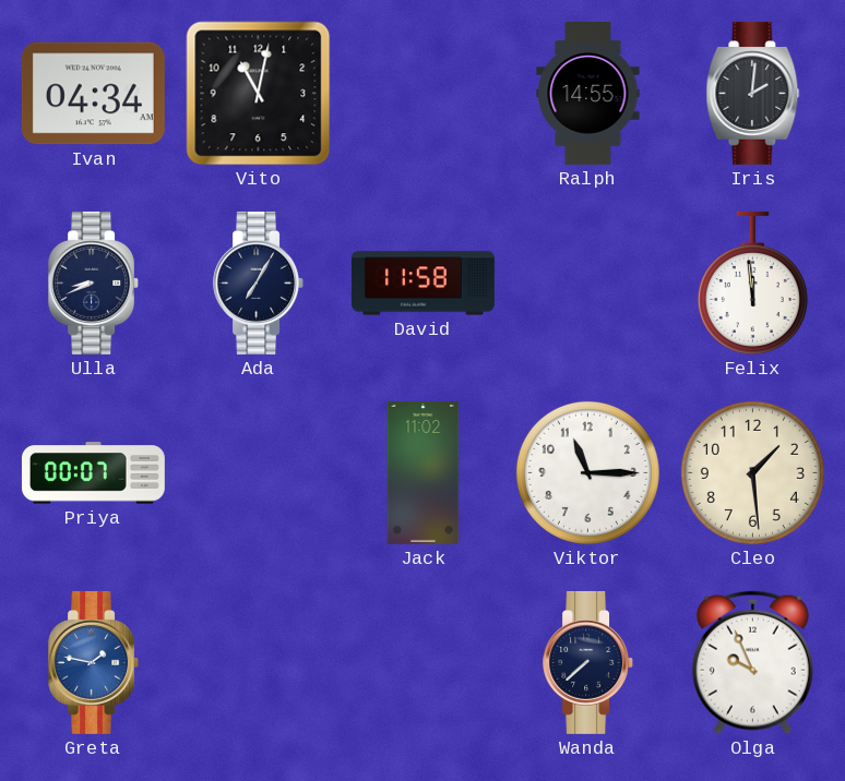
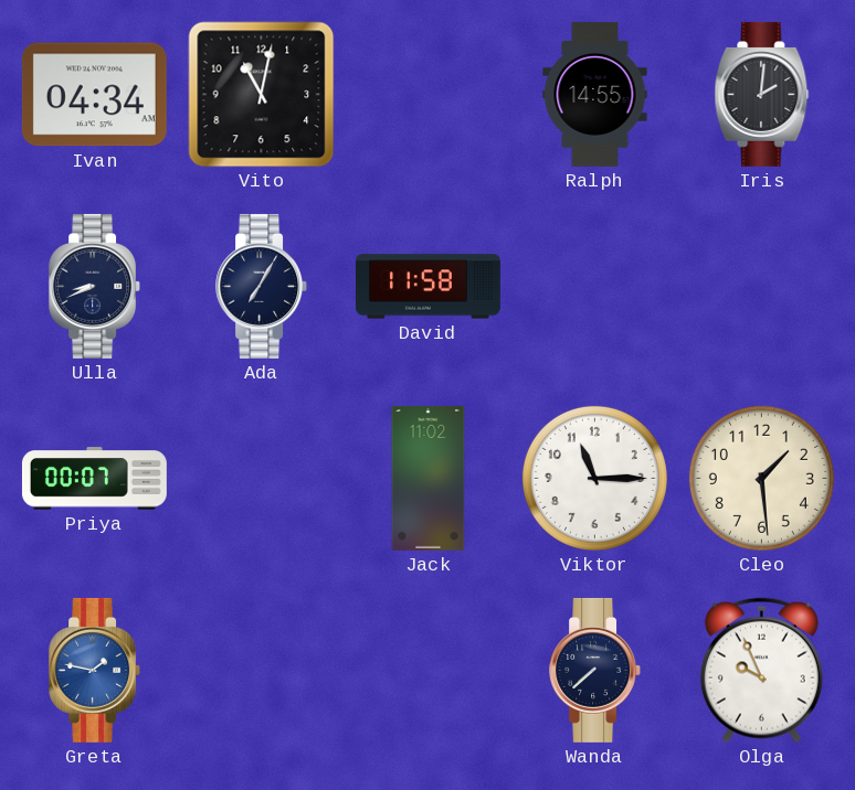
Felix: 11:59 -> none
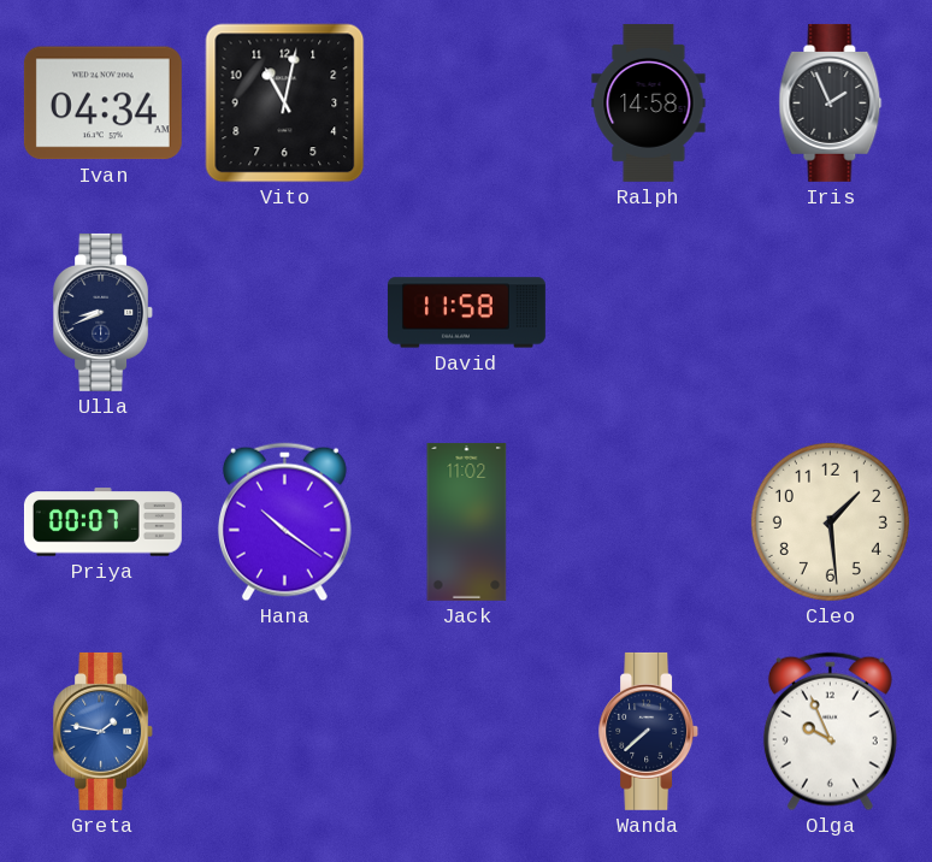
Ralph: 14:55 -> 14:58
Iris: 2:01 -> 1:56
Ada: 7:05 -> none
Hana: none -> 10:21
Viktor: 11:15 -> none
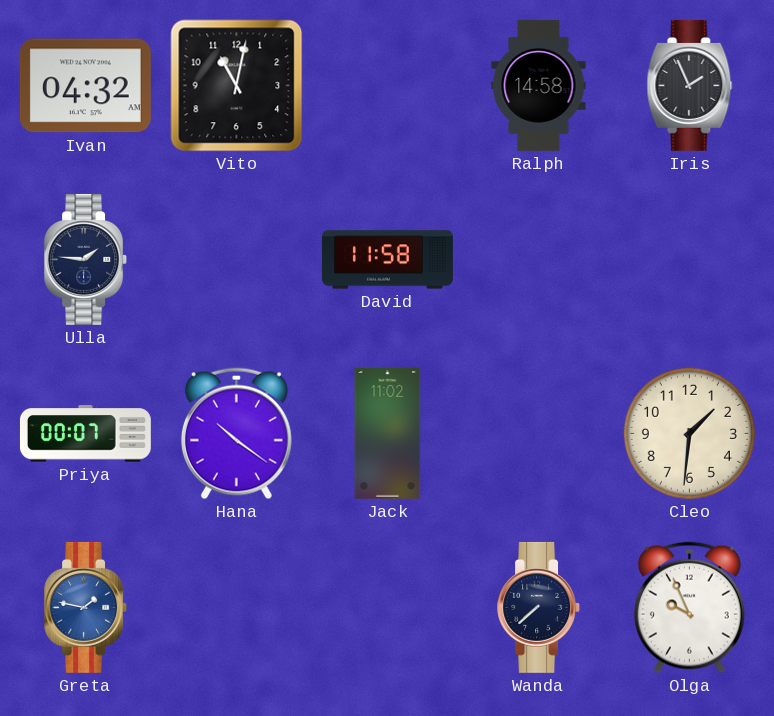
Ivan: 04:34 -> 04:32
Ulla: 8:41 -> 1:46
Cleo: 1:29 -> 1:31
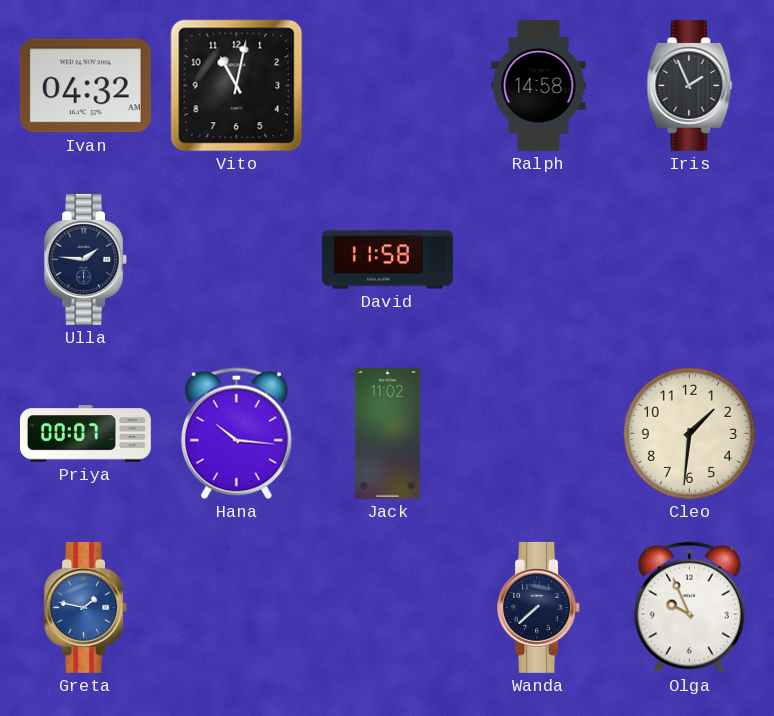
Hana: 10:21 -> 10:16
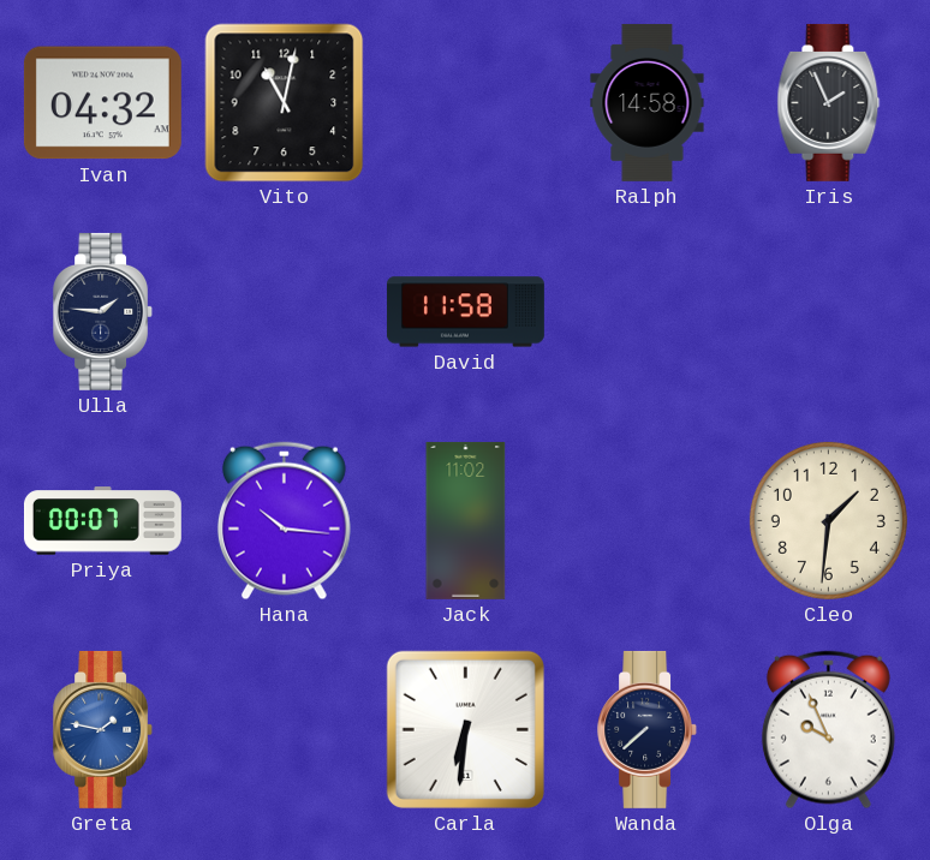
Carla: none -> 6:31
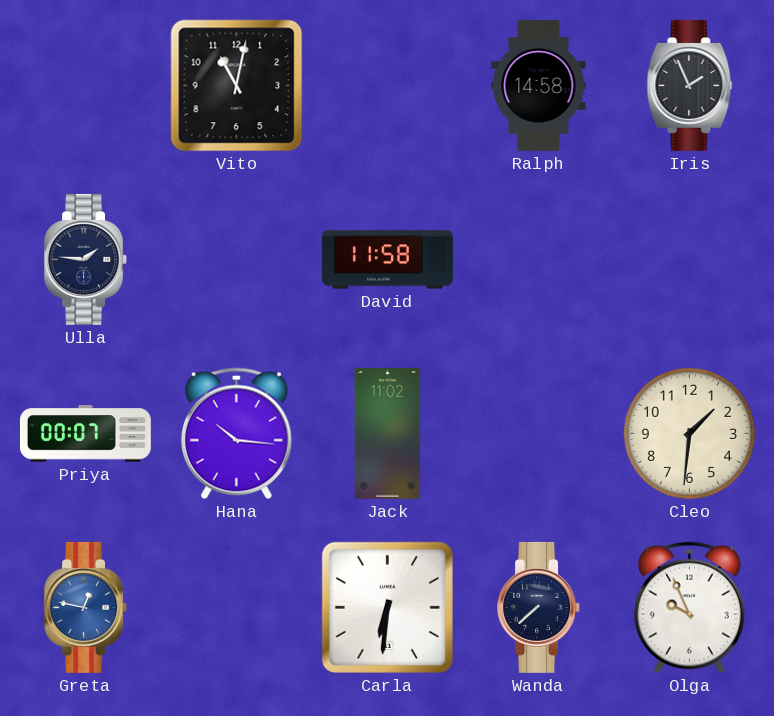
Ivan: 04:32 -> none
Greta: 1:47 -> 12:47
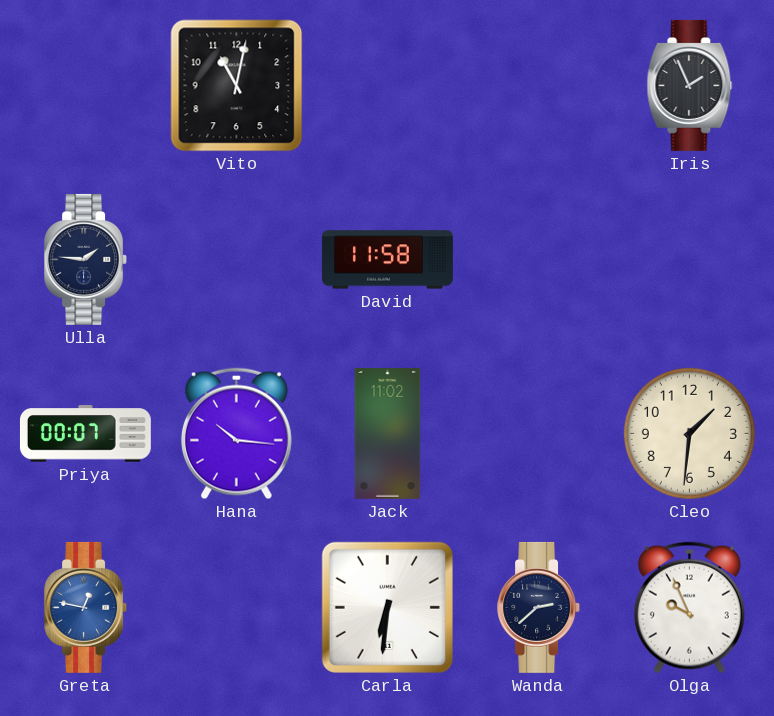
Ralph: 14:58 -> none
Wanda: 7:38 -> 2:38
